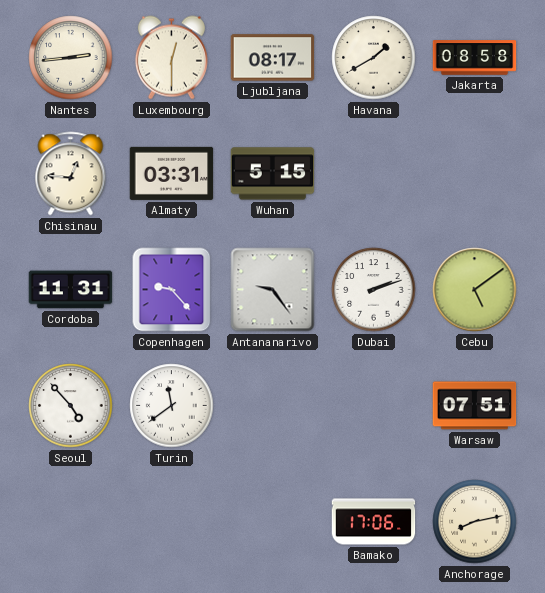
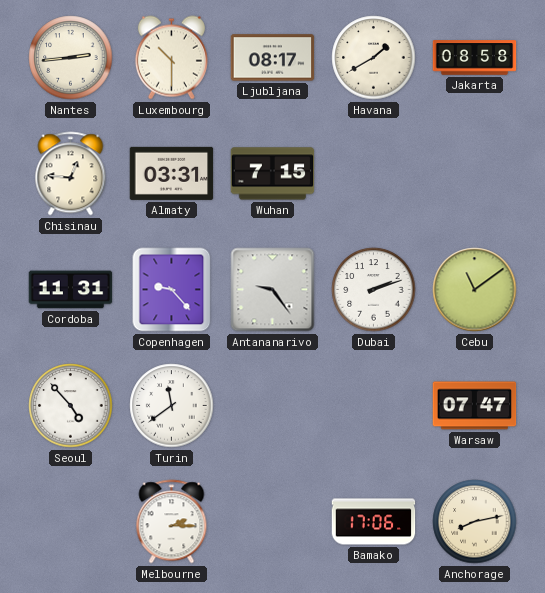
Luxembourg: 12:30 -> 10:30
Wuhan: 5:15 -> 7:15
Cebu: 5:09 -> 11:09
Warsaw: 07:51 -> 07:47
Melbourne: none -> 2:15
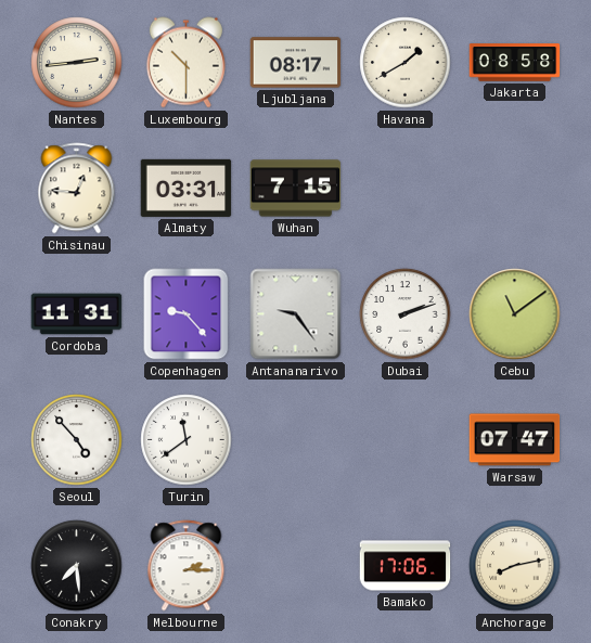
Conakry: none -> 7:29
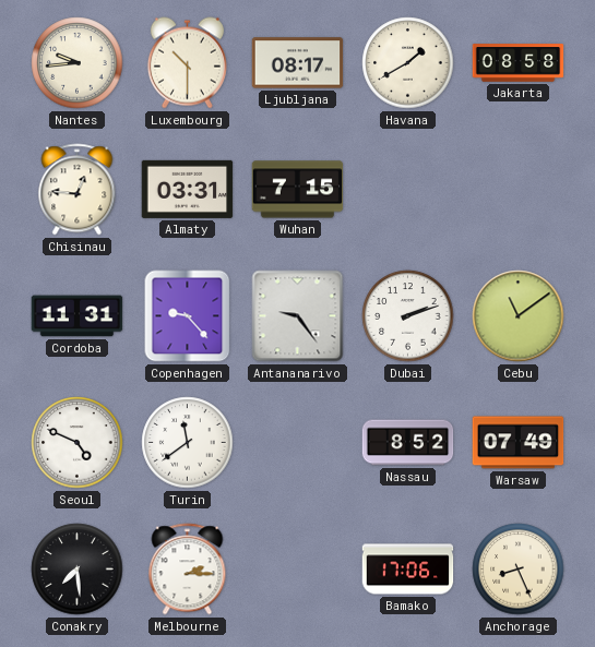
Nantes: 2:44 -> 9:44
Seoul: 4:53 -> 4:49
Nassau: none -> 8:52
Warsaw: 07:47 -> 07:49
Anchorage: 8:13 -> 8:26
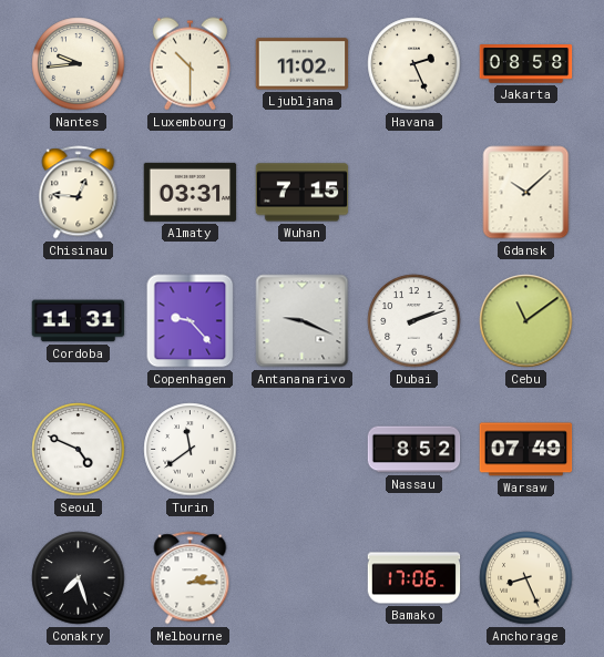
Ljubljana: 08:17 -> 11:02
Havana: 1:40 -> 2:26
Gdansk: none -> 10:08
Antananarivo: 9:24 -> 9:19
Conakry: 7:29 -> 7:27
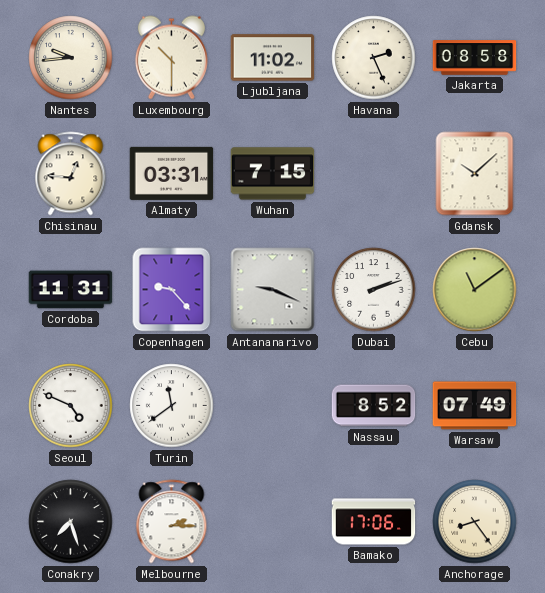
Anchorage: 8:26 -> 8:24
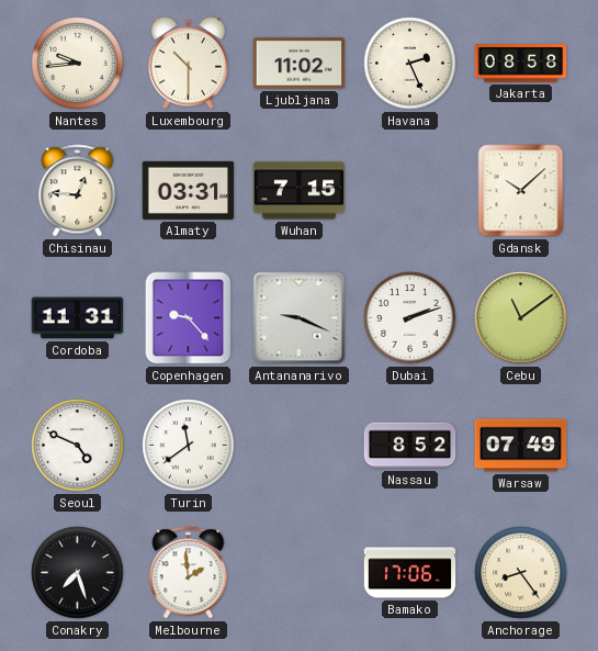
Melbourne: 2:15 -> 1:59
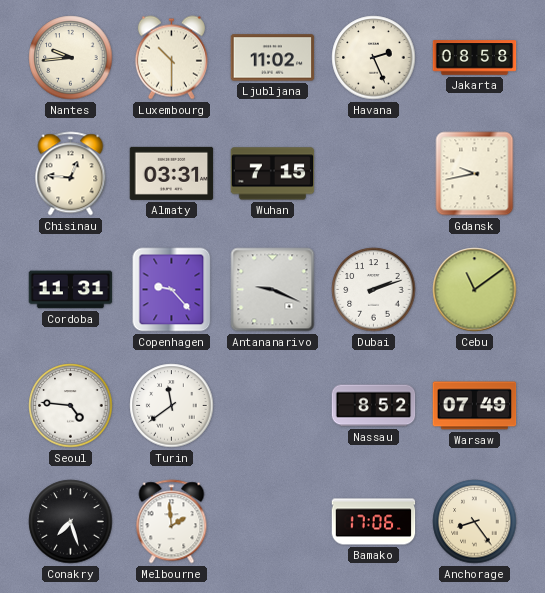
Gdansk: 10:08 -> 9:43
Seoul: 4:49 -> 4:46
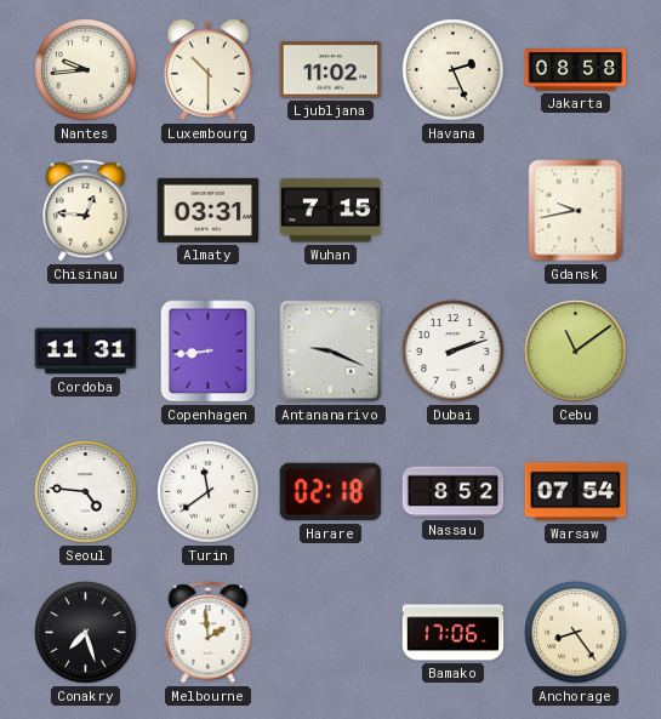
Copenhagen: 9:23 -> 8:44
Harare: none -> 02:18
Warsaw: 07:49 -> 07:54
